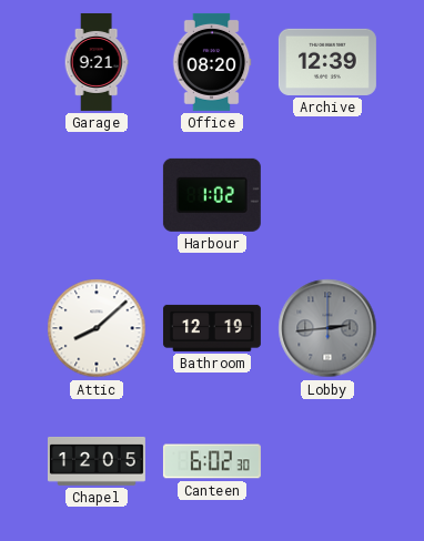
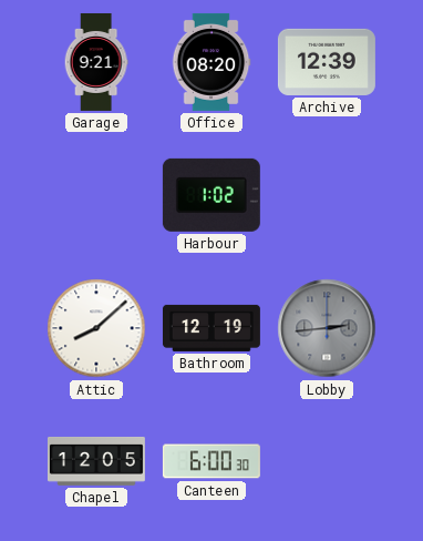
Canteen: 6:02 -> 6:00
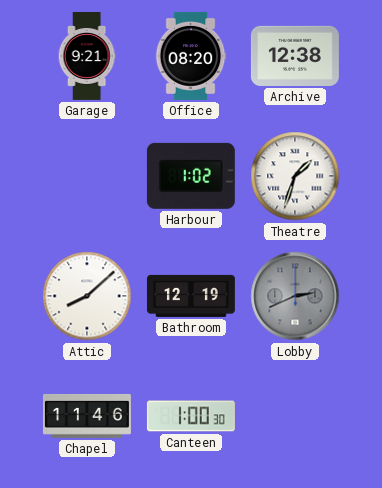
Archive: 12:39 -> 12:38
Theatre: none -> 1:33
Lobby: 2:44 -> 2:41
Chapel: 12:05 -> 11:46
Canteen: 6:00 -> 1:00
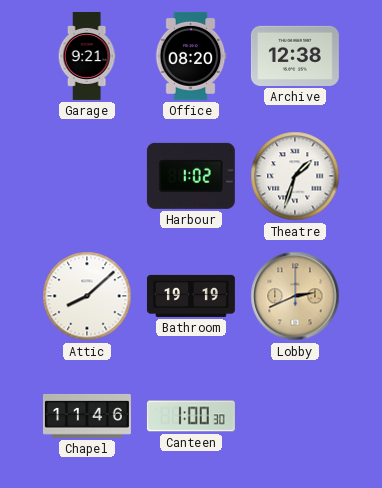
Bathroom: 12:19 -> 19:19
Lobby dial: grey -> champagne
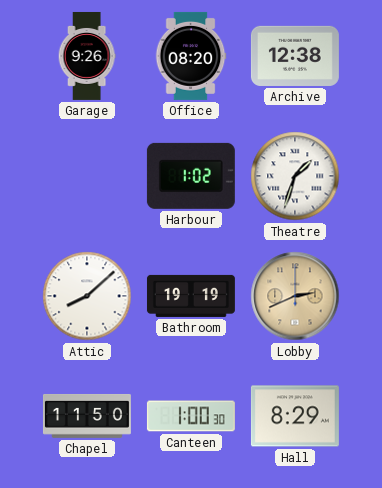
Garage: 9:21 -> 9:26
Chapel: 11:46 -> 11:50
Hall: none -> 8:29
